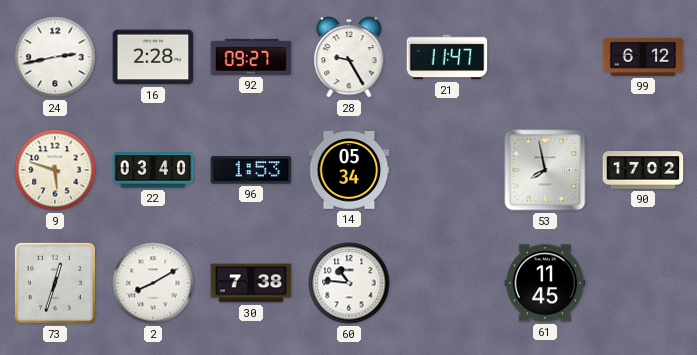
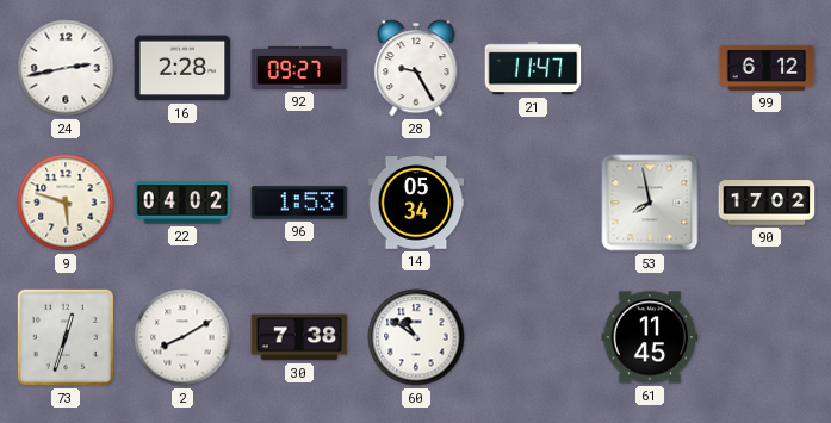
22: 03:40 -> 04:02
60: 10:46 -> 10:51
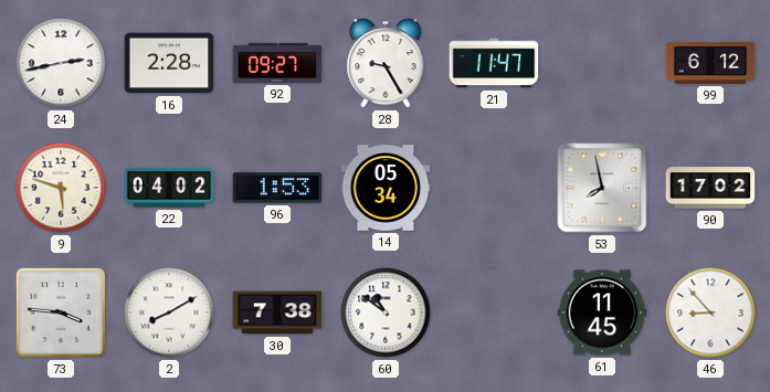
73: 12:33 -> 3:46
46: none -> 8:53
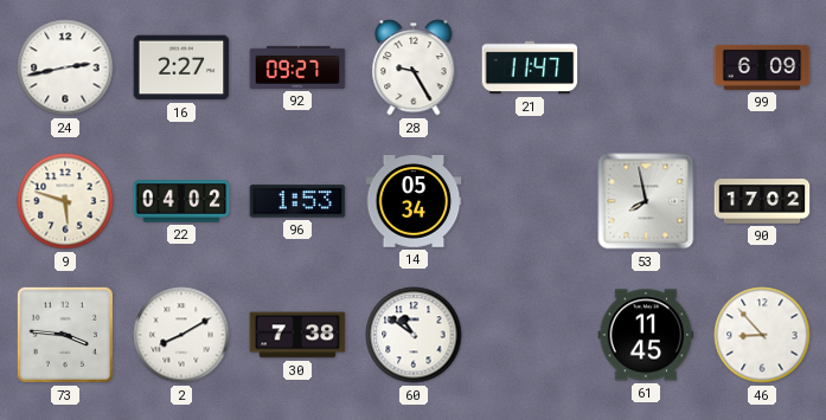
16: 2:28 -> 2:27
99: 6:12 -> 6:09
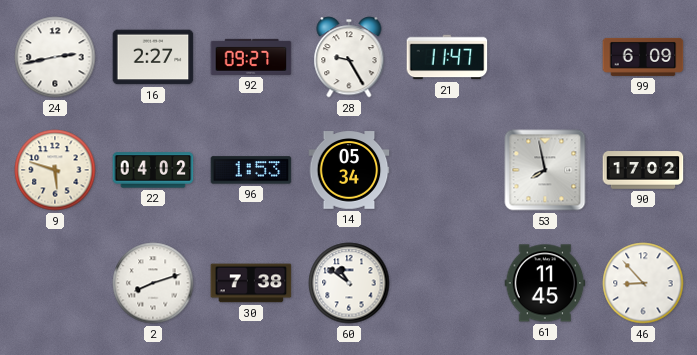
73: 3:46 -> none
2: 8:10 -> 8:12
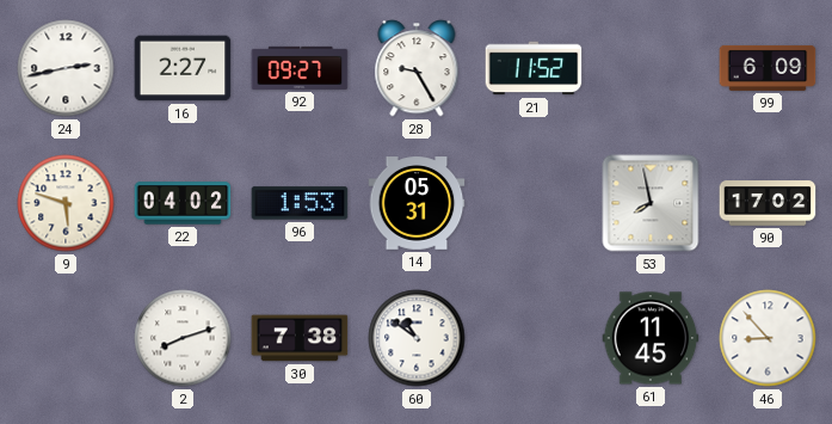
21: 11:47 -> 11:52
14: 05:34 -> 05:31
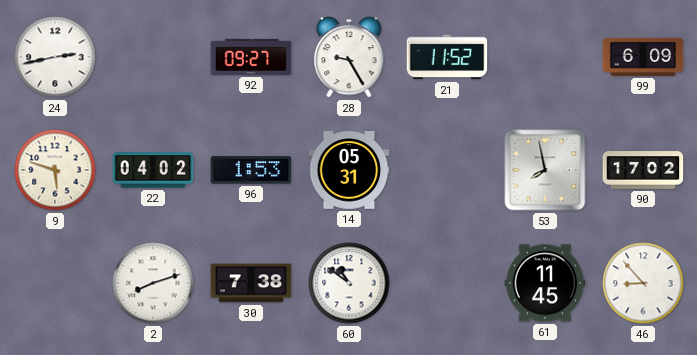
16: 2:27 -> none
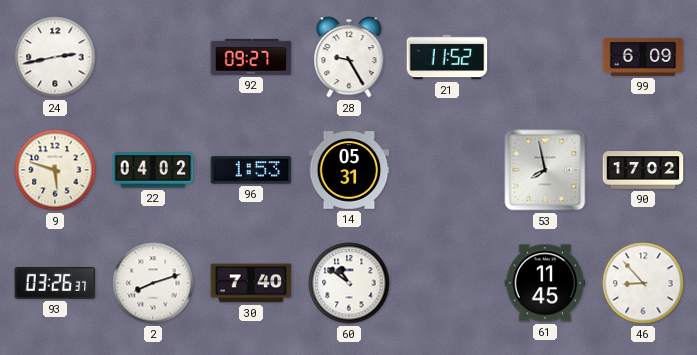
93: none -> 03:26
30: 7:38 -> 7:40
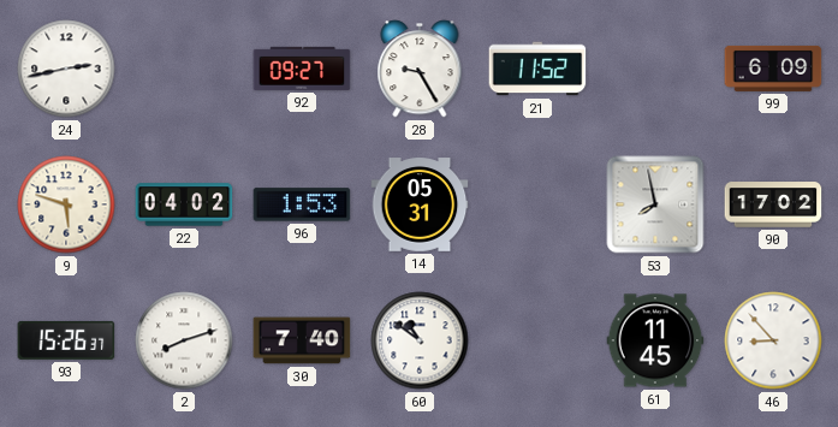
93: 03:26 -> 15:26
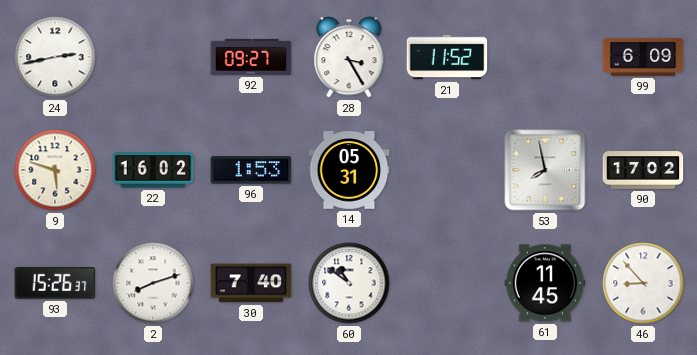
28: 9:25 -> 3:25
22: 04:02 -> 16:02
